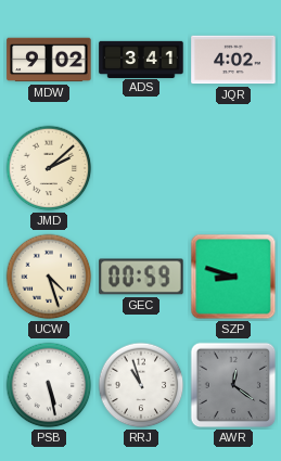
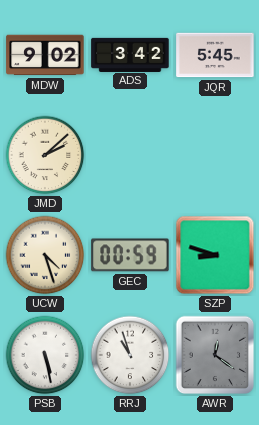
ADS: 3:41 -> 3:42
JQR: 4:02 -> 5:45
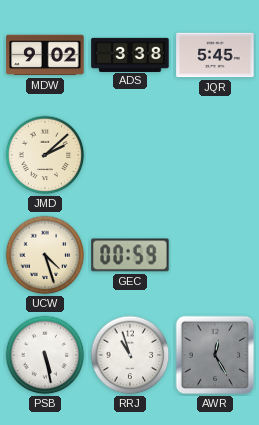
ADS: 3:42 -> 3:38
SZP: 8:48 -> none
AWR: 12:21 -> 12:25
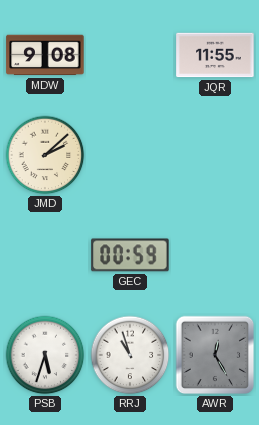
MDW: 9:02 -> 9:08
ADS: 3:38 -> none
JQR: 5:45 -> 11:55
UCW: 4:27 -> none
PSB: 5:28 -> 5:33
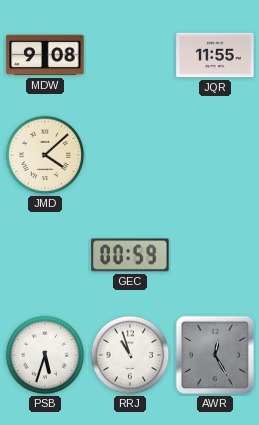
JMD: 2:08 -> 4:08
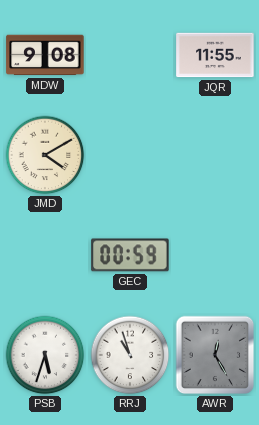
JMD: 4:08 -> 4:10
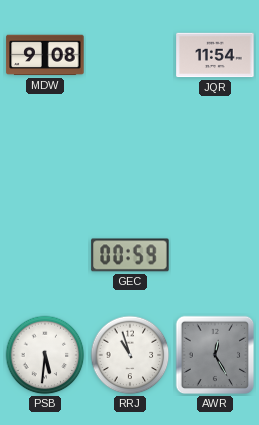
JQR: 11:55 -> 11:54
JMD: 4:10 -> none
PSB: 5:33 -> 5:31
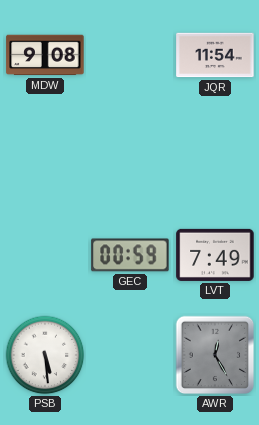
LVT: none -> 7:49
PSB: 5:31 -> 5:29
RRJ: 10:57 -> none
